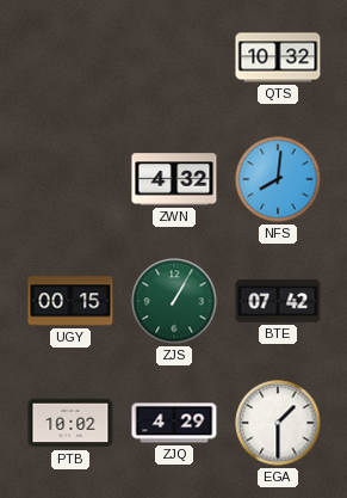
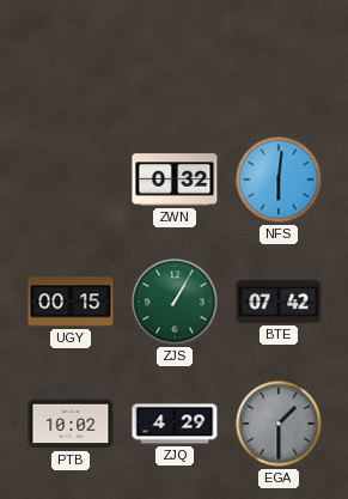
QTS: 10:32 -> none
ZWN: 4:32 -> 0:32
NFS: 8:01 -> 6:01
EGA dial: white -> grey
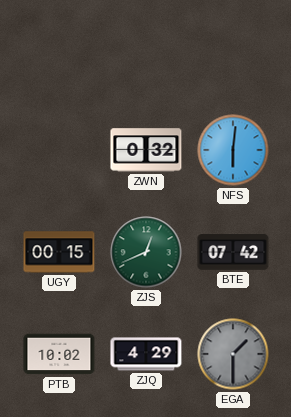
ZJS: 1:05 -> 12:41
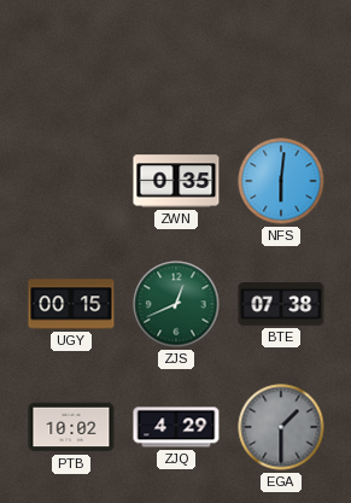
ZWN: 0:32 -> 0:35
BTE: 07:42 -> 07:38
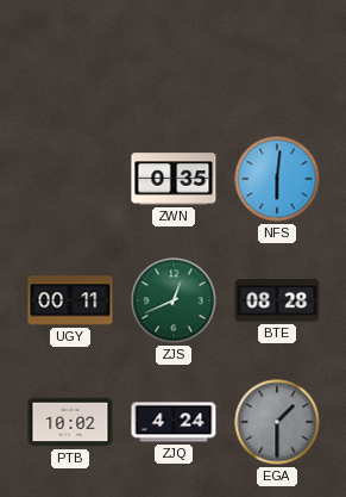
UGY: 00:15 -> 00:11
BTE: 07:38 -> 08:28
ZJQ: 4:29 -> 4:24
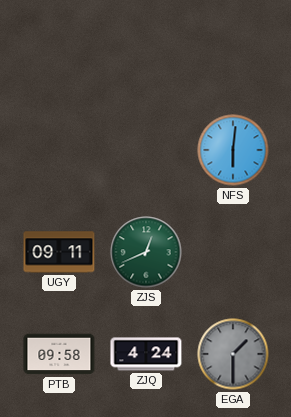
ZWN: 0:35 -> none
UGY: 00:11 -> 09:11
BTE: 08:28 -> none
PTB: 10:02 -> 09:58
